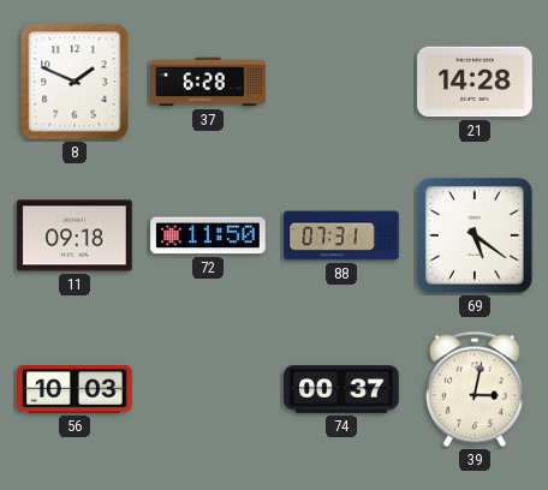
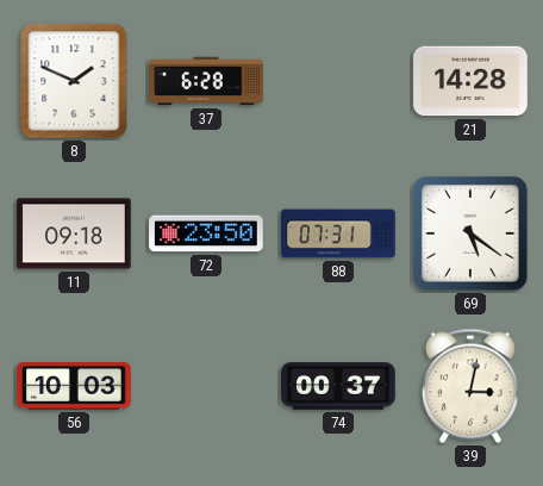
72: 11:50 -> 23:50
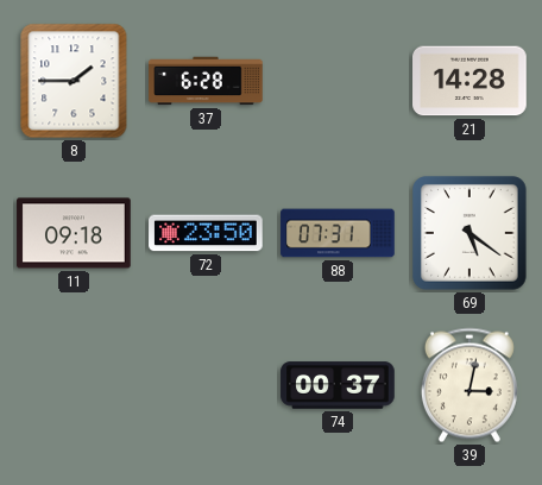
8: 1:49 -> 1:45
56: 10:03 -> none
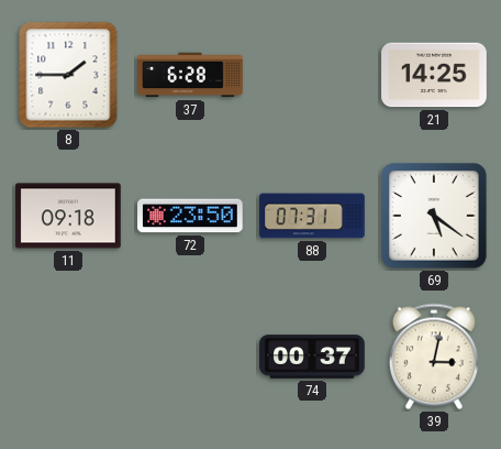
21: 14:28 -> 14:25
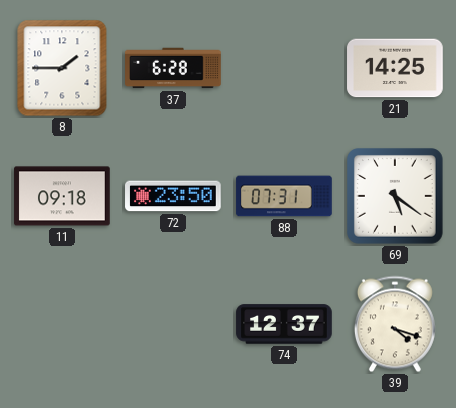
74: 00:37 -> 12:37
39: 3:02 -> 4:18
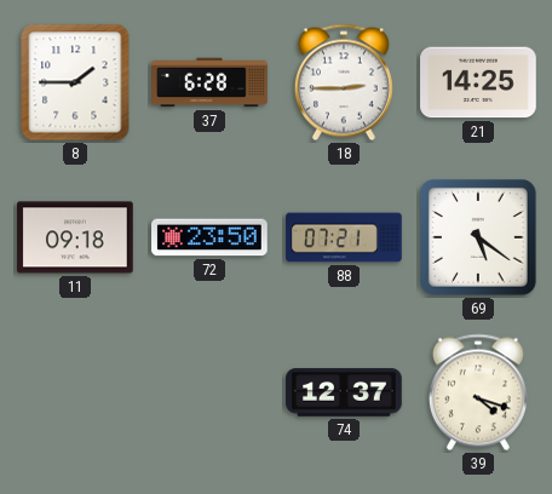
18: none -> 2:45
88: 07:31 -> 07:21
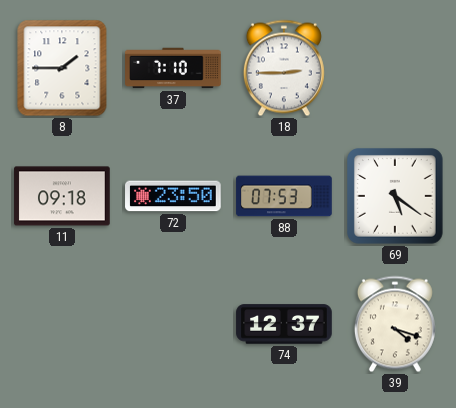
37: 6:28 -> 7:10
21: 14:25 -> none
88: 07:21 -> 07:53
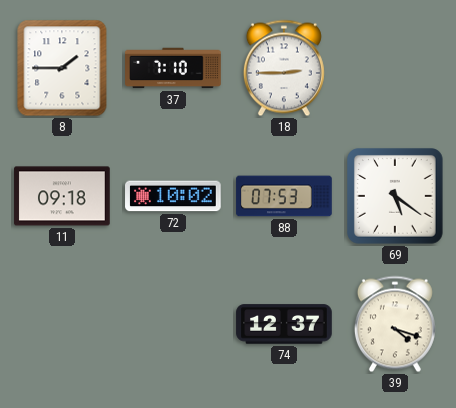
72: 23:50 -> 10:02
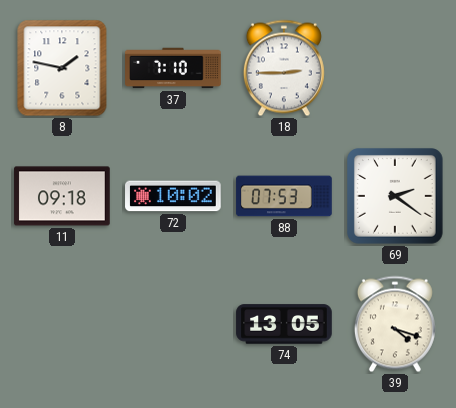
8: 1:45 -> 1:47
69: 5:21 -> 2:21
74: 12:37 -> 13:05
